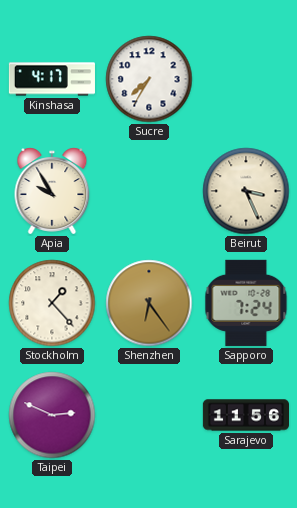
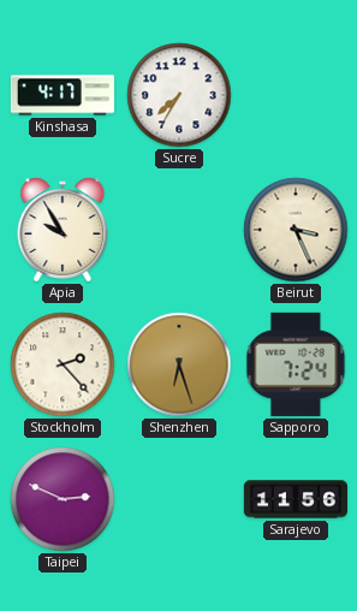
Stockholm: 1:23 -> 2:23
Shenzhen: 6:24 -> 6:27
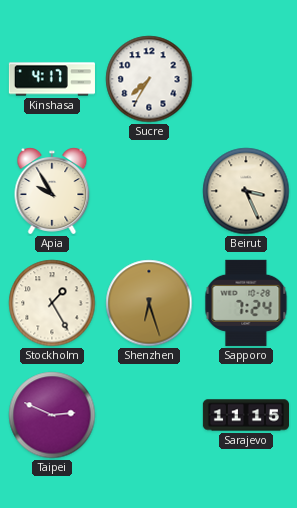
Stockholm: 2:23 -> 1:25
Sarajevo: 11:56 -> 11:15
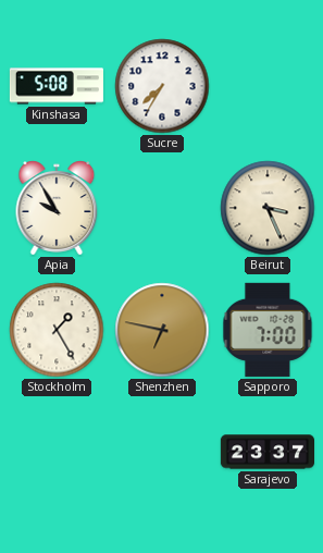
Kinshasa: 4:17 -> 5:08
Shenzhen: 6:27 -> 6:47
Sapporo: 7:24 -> 7:00
Taipei: 2:49 -> none
Sarajevo: 11:15 -> 23:37
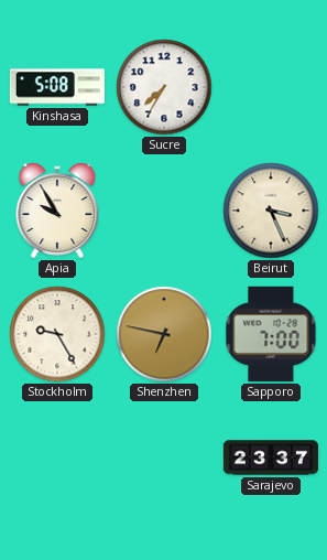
Stockholm: 1:25 -> 9:25
